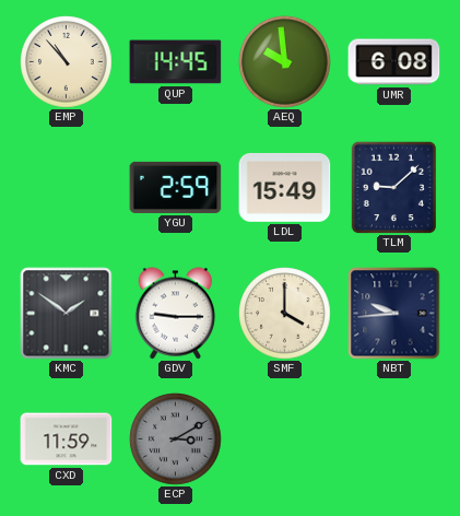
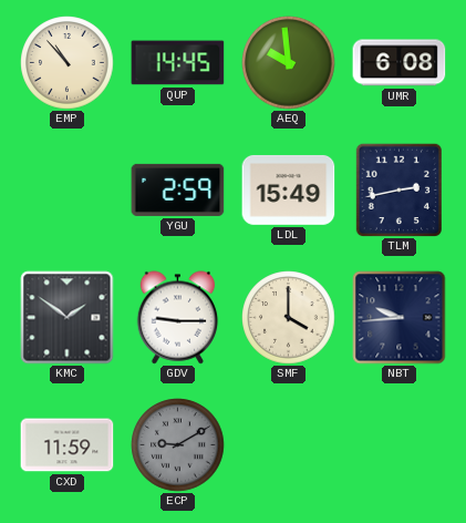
TLM: 9:08 -> 2:43
ECP: 3:10 -> 9:10
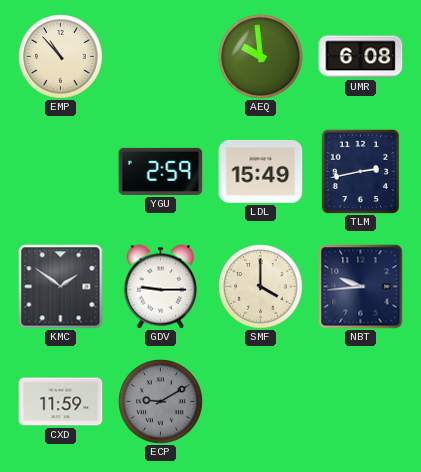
QUP: 14:45 -> none
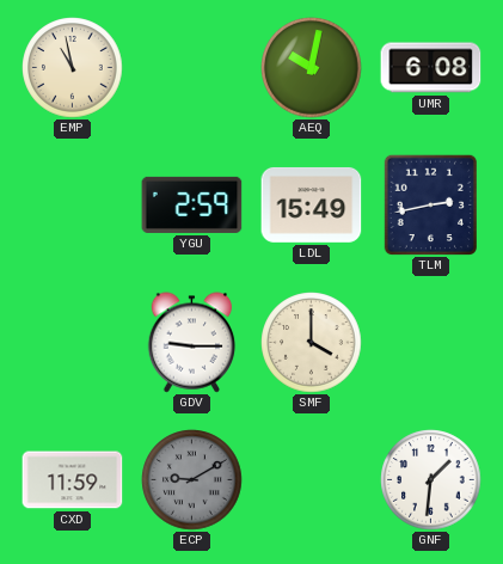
EMP: 10:53 -> 10:58
AEQ: 9:59 -> 10:02
KMC: 1:51 -> none
NBT: 9:44 -> none
GNF: none -> 1:31
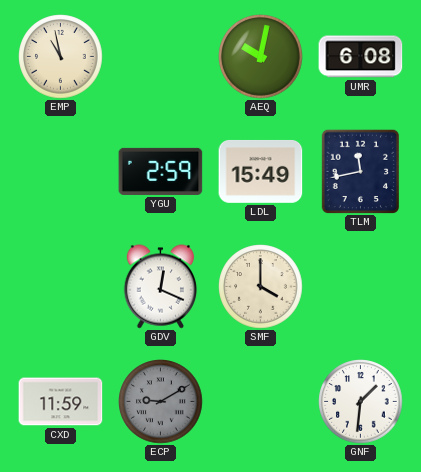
TLM: 2:43 -> 11:43
GDV: 9:15 -> 12:19
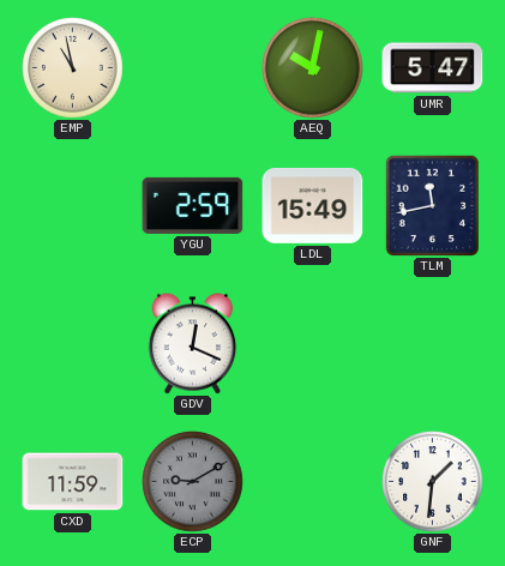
UMR: 6:08 -> 5:47
SMF: 4:00 -> none
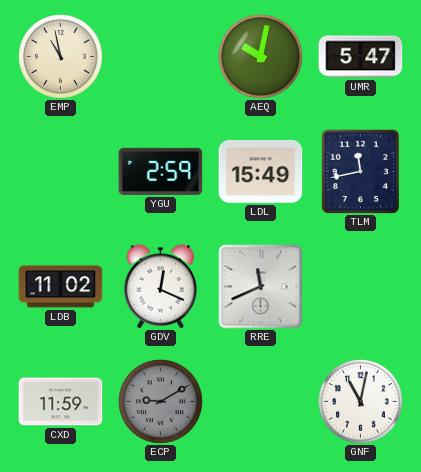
LDB: none -> 11:02
RRE: none -> 11:41
GNF: 1:31 -> 11:02
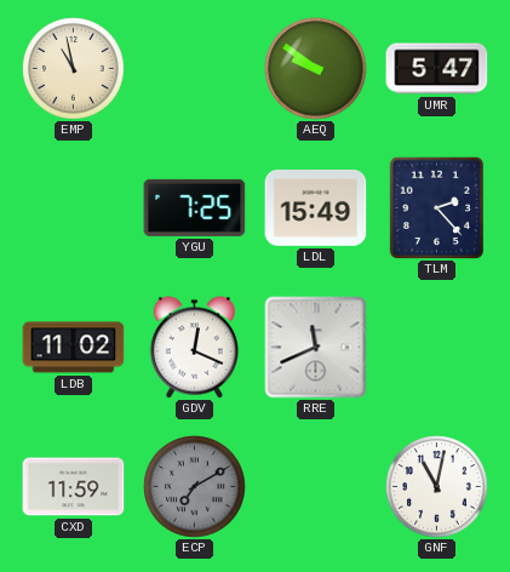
AEQ: 10:02 -> 9:51
YGU: 2:59 -> 7:25
TLM: 11:43 -> 2:23
ECP: 9:10 -> 7:10
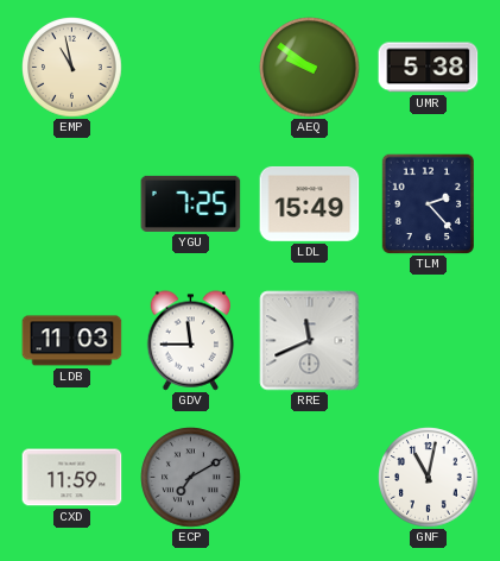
UMR: 5:47 -> 5:38
LDB: 11:02 -> 11:03
GDV: 12:19 -> 11:45
